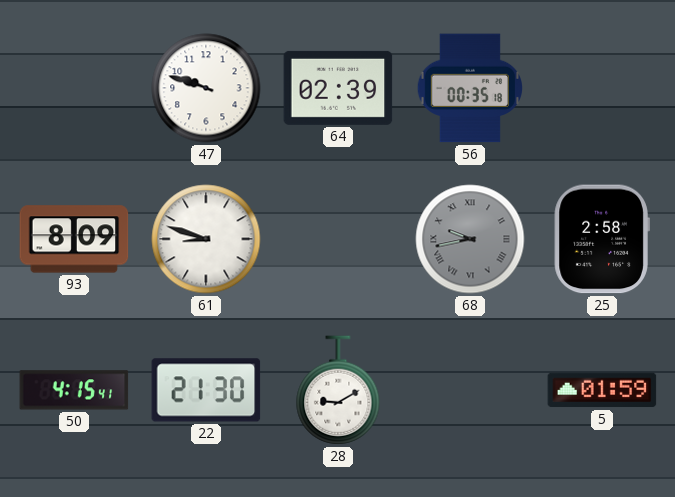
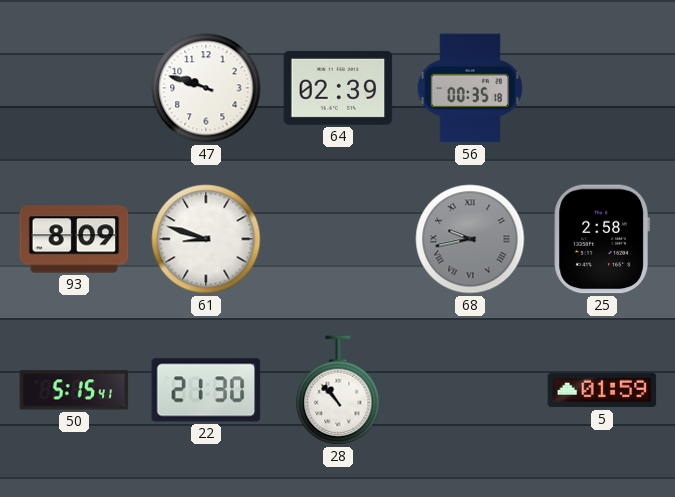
50: 4:15 -> 5:15
28: 9:10 -> 10:53
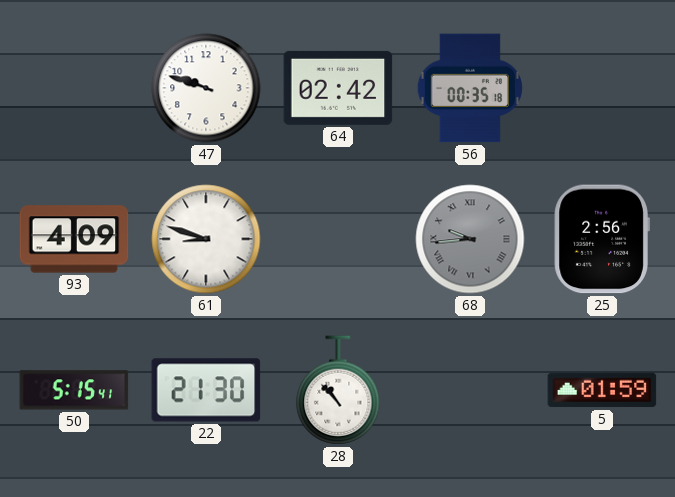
64: 02:39 -> 02:42
93: 8:09 -> 4:09
68: 9:43 -> 9:44
25: 2:58 -> 2:56
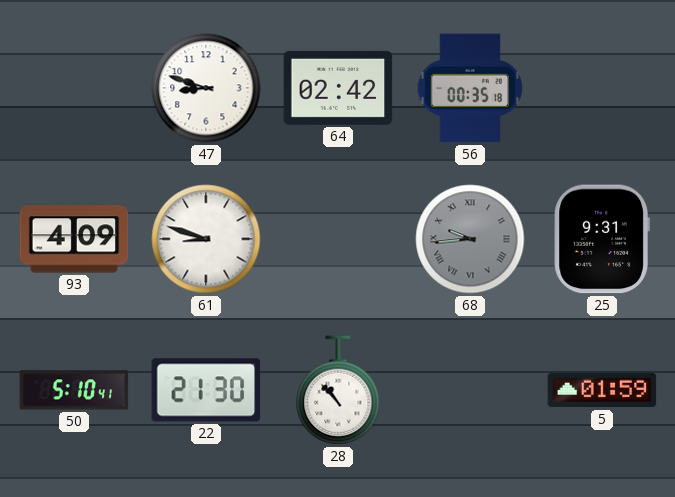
47: 9:48 -> 8:48
25: 2:56 -> 9:31
50: 5:15 -> 5:10
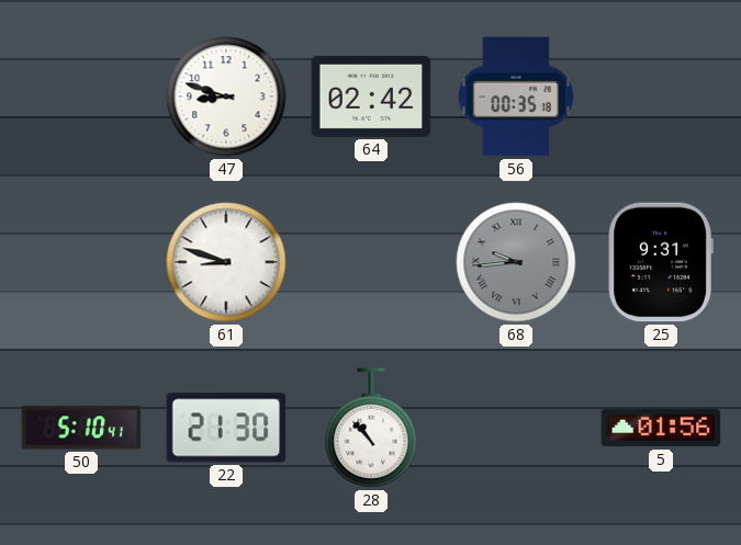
93: 4:09 -> none
5: 01:59 -> 01:56
